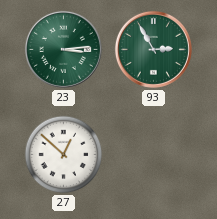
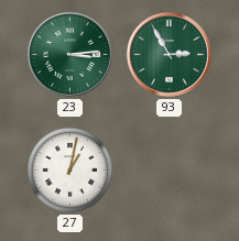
27: 12:52 -> 1:02
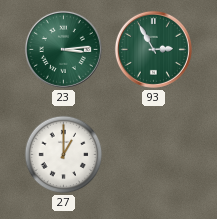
27: 1:02 -> 1:00
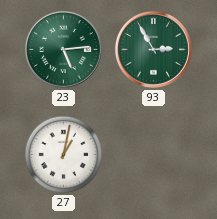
23: 3:14 -> 5:14
27: 1:00 -> 1:02
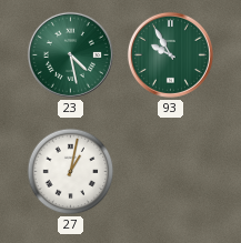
23: 5:14 -> 4:28
93: 2:55 -> 9:55
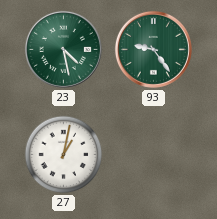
93: 9:55 -> 9:24
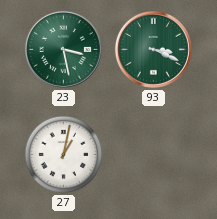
23: 4:28 -> 3:28
93: 9:24 -> 3:19
